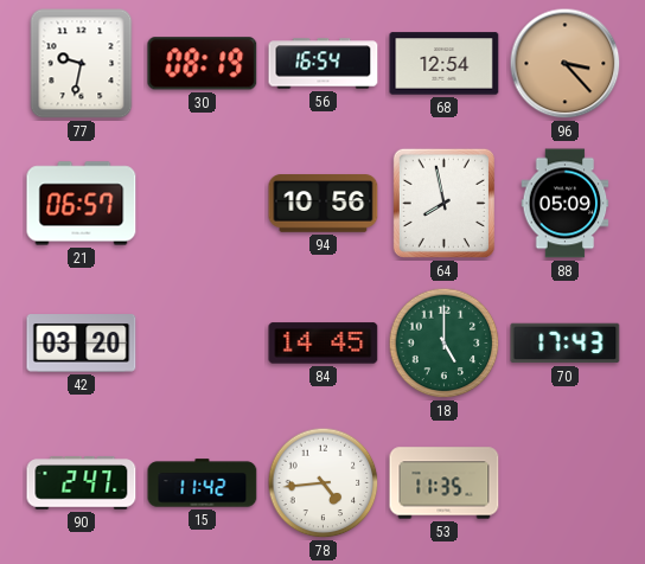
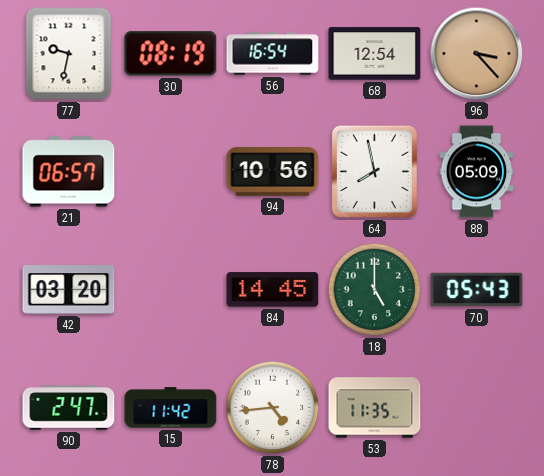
70: 17:43 -> 05:43
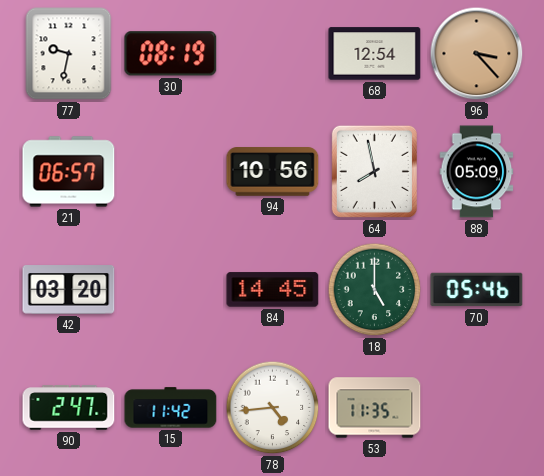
56: 16:54 -> none
70: 05:43 -> 05:46
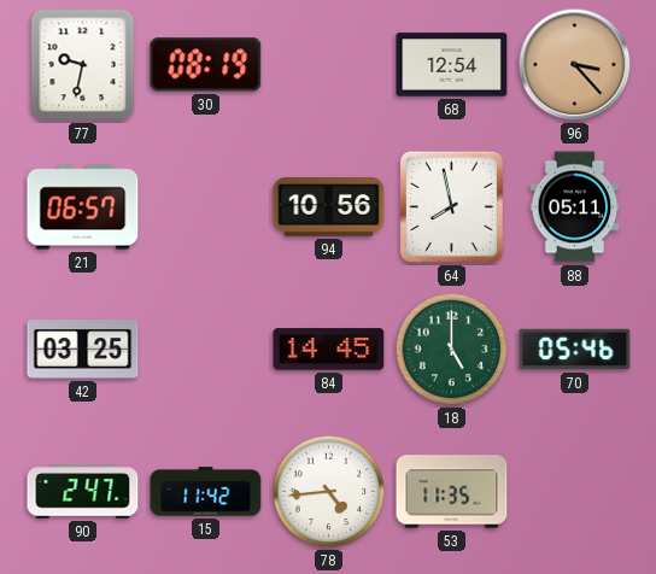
88: 05:09 -> 05:11
42: 03:20 -> 03:25
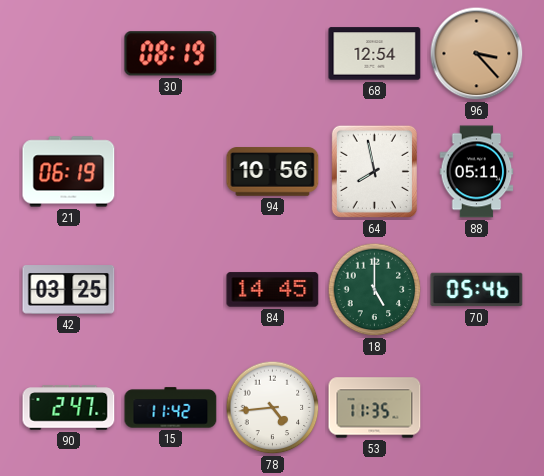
77: 9:32 -> none
21: 06:57 -> 06:19
